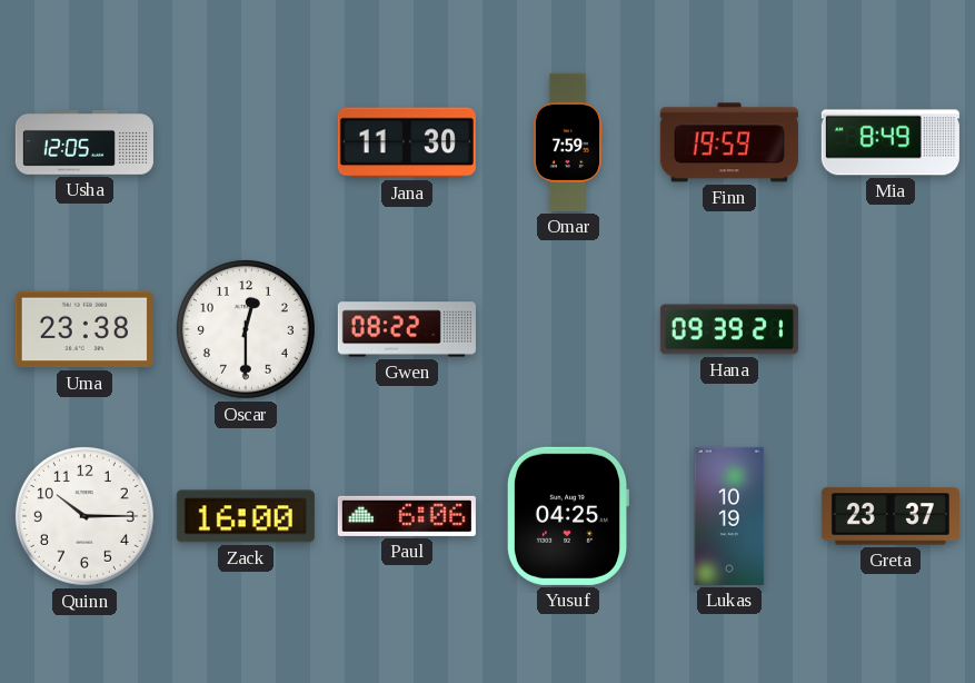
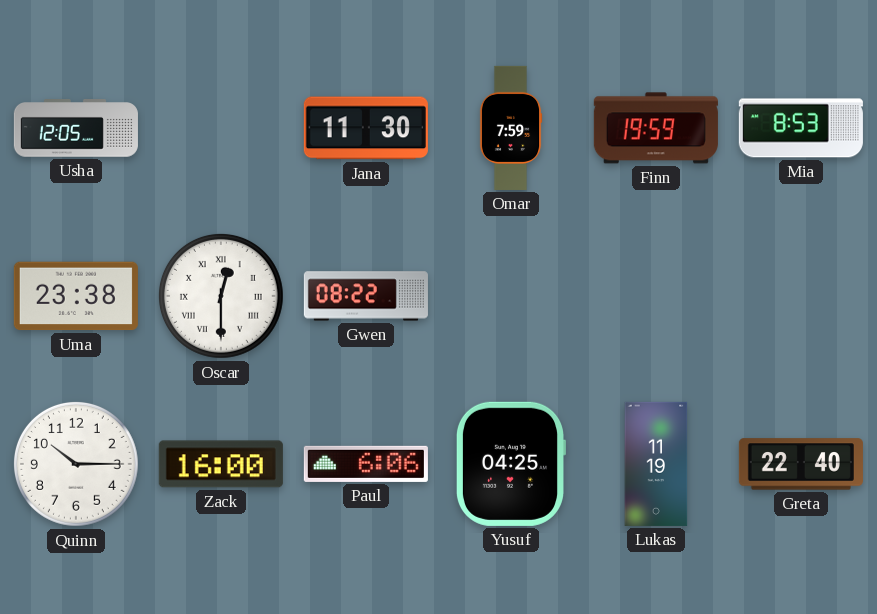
Mia: 8:49 -> 8:53
Oscar numerals: Arabic -> Roman
Hana: 09:39 -> none
Lukas: 10:19 -> 11:19
Greta: 23:37 -> 22:40
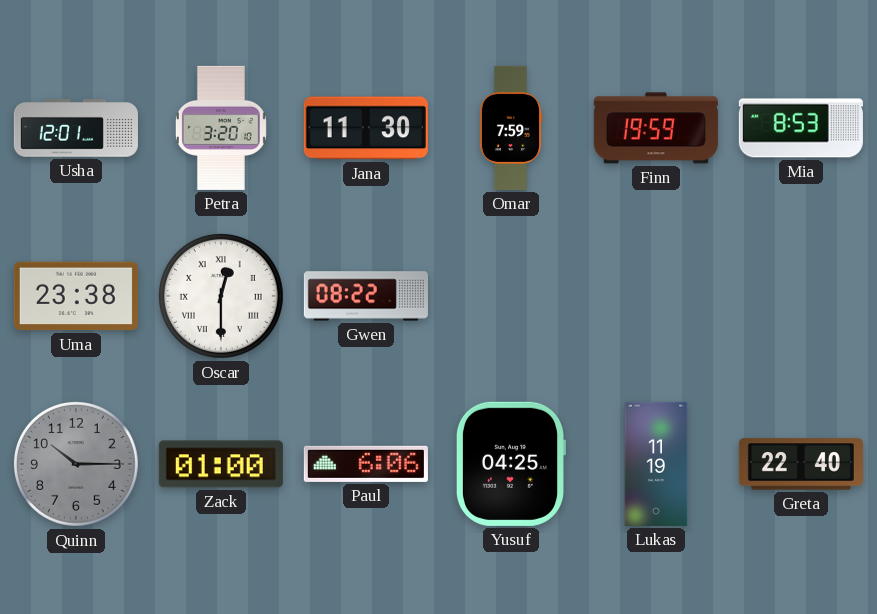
Usha: 12:05 -> 12:01
Petra: none -> 3:20
Quinn dial: white -> grey
Zack: 16:00 -> 01:00
